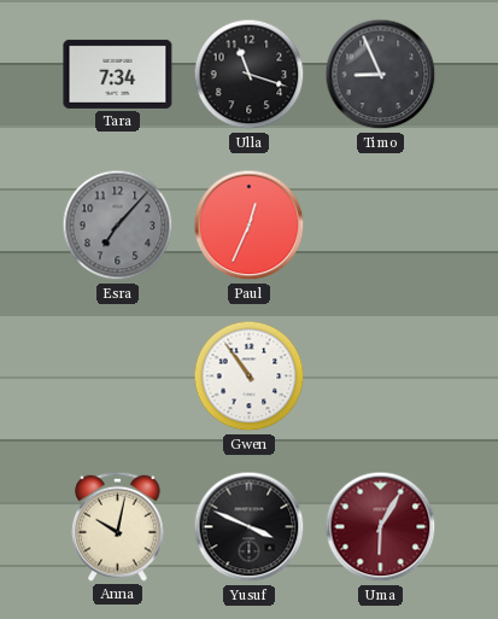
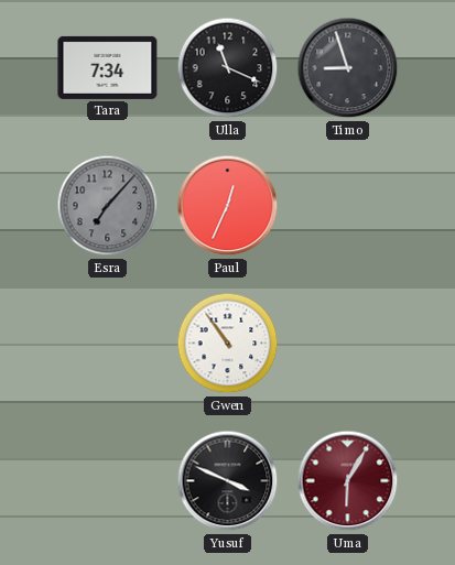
Ulla: 11:18 -> 11:19
Timo: 8:56 -> 8:57
Anna: 10:02 -> none
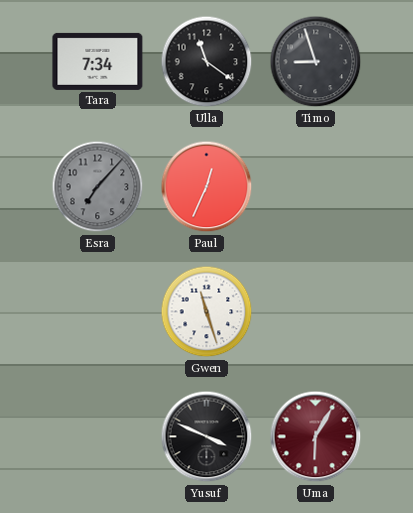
Ulla: 11:19 -> 11:21
Gwen: 10:54 -> 11:27
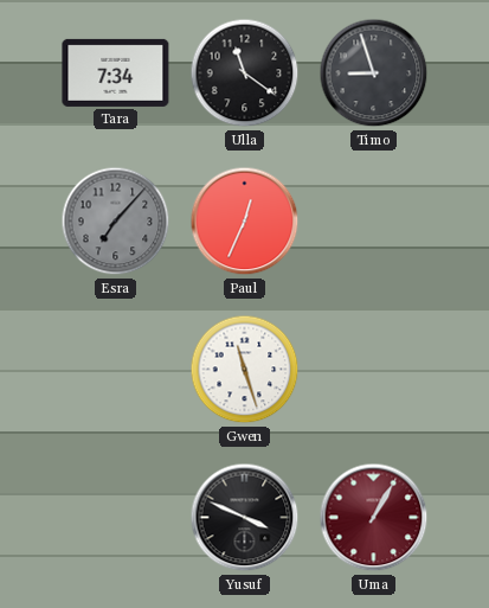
Uma: 6:05 -> 1:05
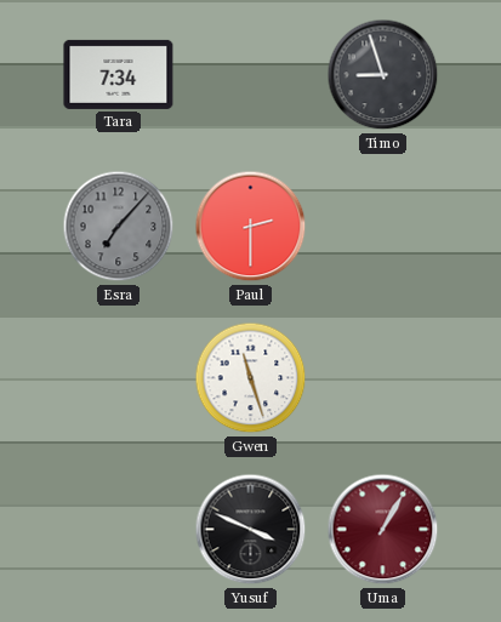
Ulla: 11:21 -> none
Paul: 12:34 -> 2:30
